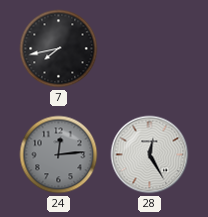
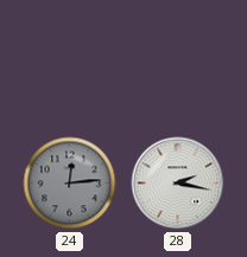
7: 7:43 -> none
28: 12:25 -> 2:17
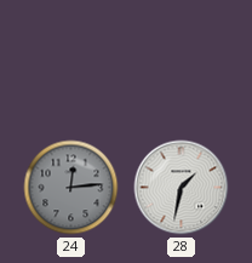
28: 2:17 -> 1:32
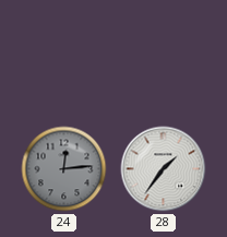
28: 1:32 -> 1:36
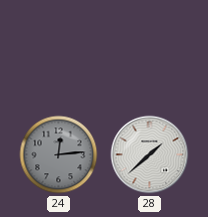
28: 1:36 -> 1:38
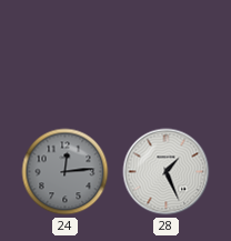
28: 1:38 -> 1:26
